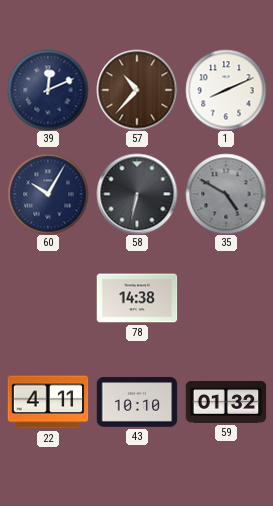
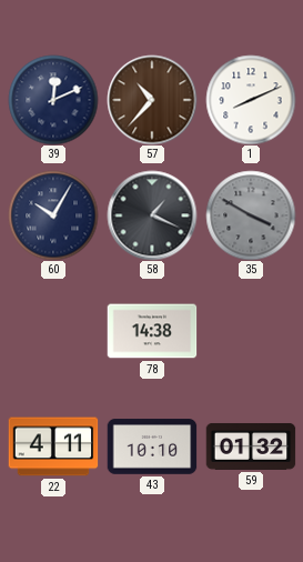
58: 6:32 -> 1:19
35: 4:50 -> 3:50
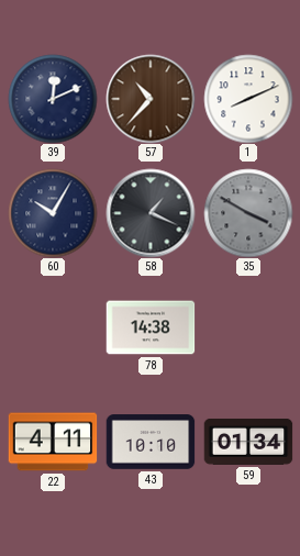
59: 01:32 -> 01:34
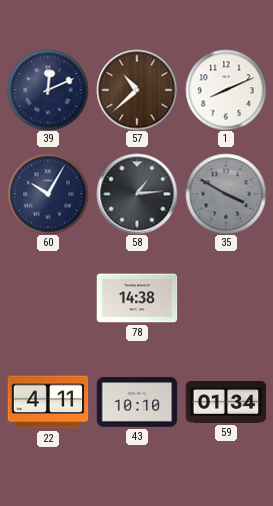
57: 10:37 -> 10:38
58: 1:19 -> 1:14
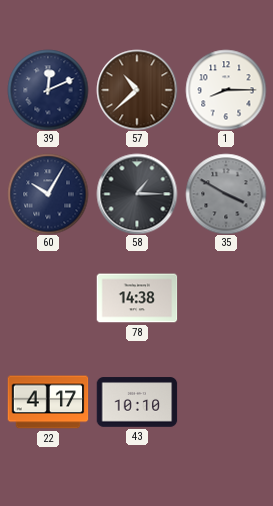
1: 8:11 -> 8:15
58: 1:14 -> 1:15
22: 4:11 -> 4:17
59: 01:34 -> none
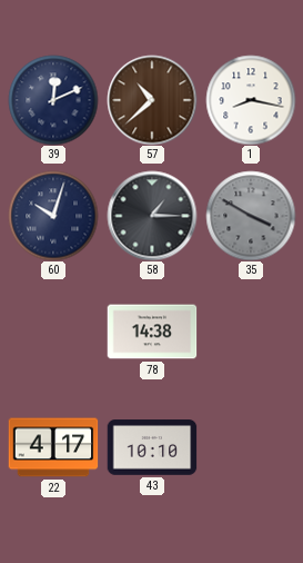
1: 8:15 -> 8:17
60: 10:05 -> 10:03
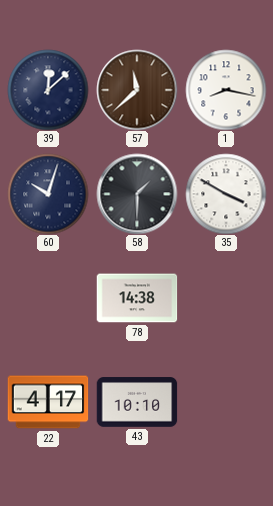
39: 12:11 -> 12:08
57: 10:38 -> 11:38
58: 1:15 -> 1:30
35 dial: grey -> white
